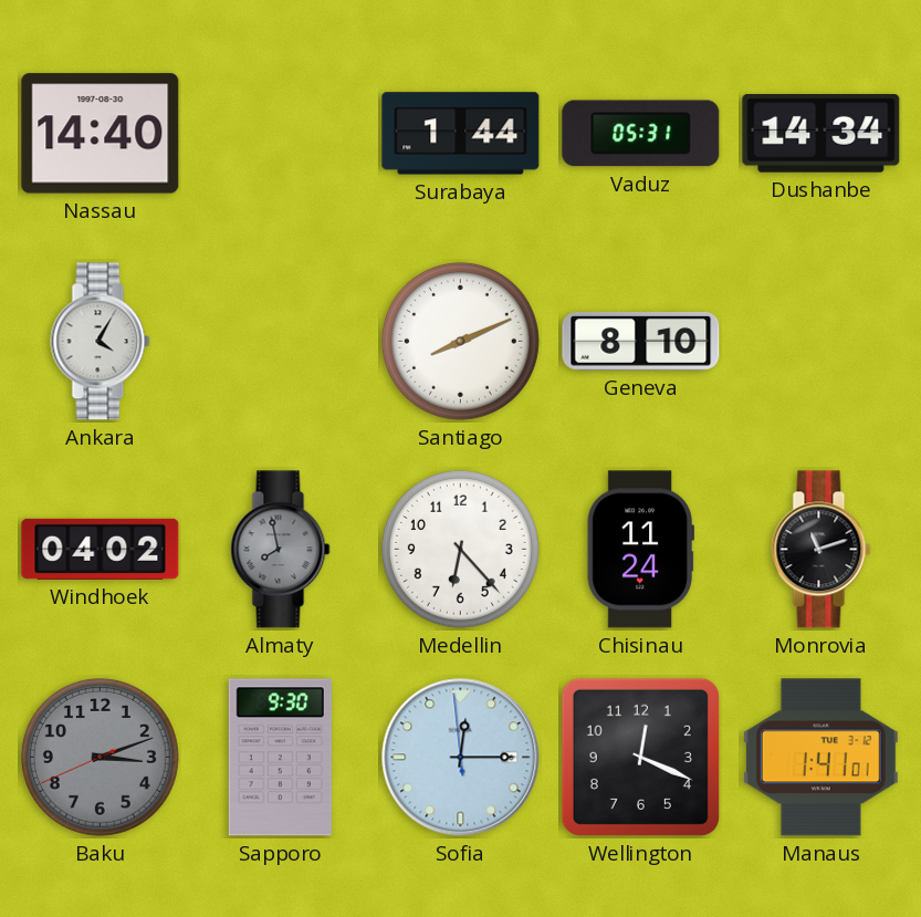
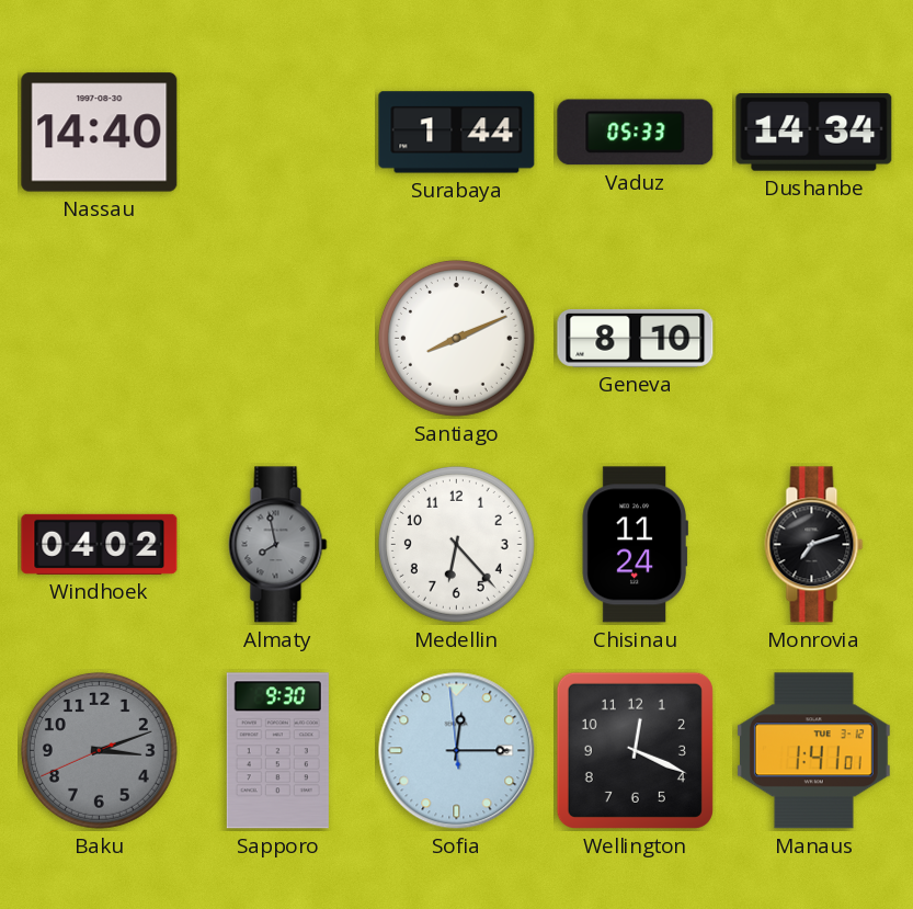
Vaduz: 05:31 -> 05:33
Ankara: 4:05 -> none
Monrovia: 11:12 -> 7:12
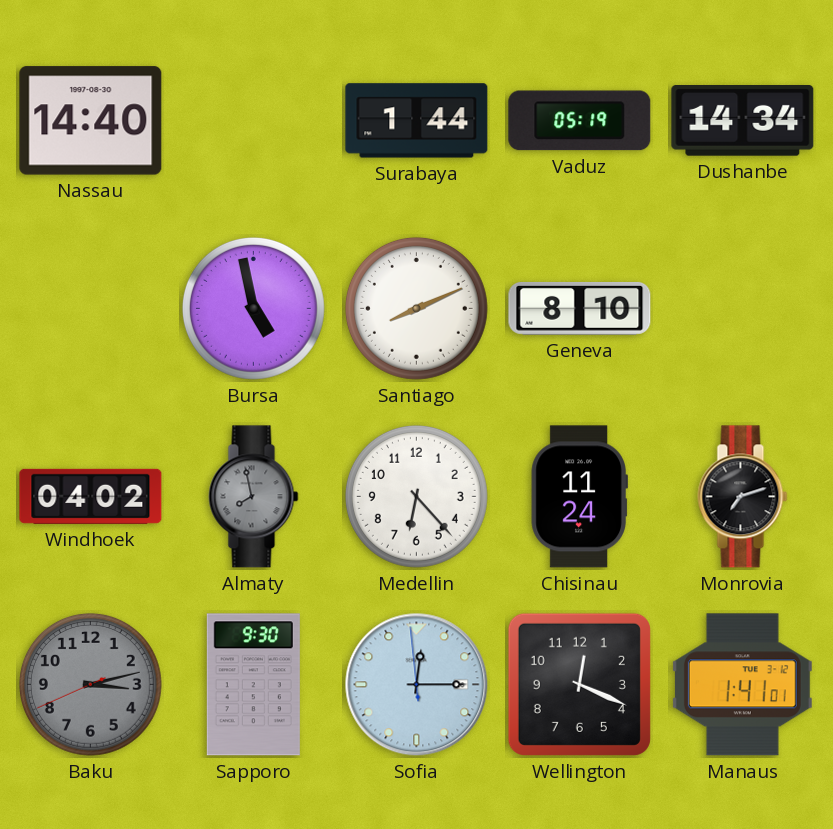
Vaduz: 05:33 -> 05:19
Bursa: none -> 4:58
Baku: 3:11 -> 3:12
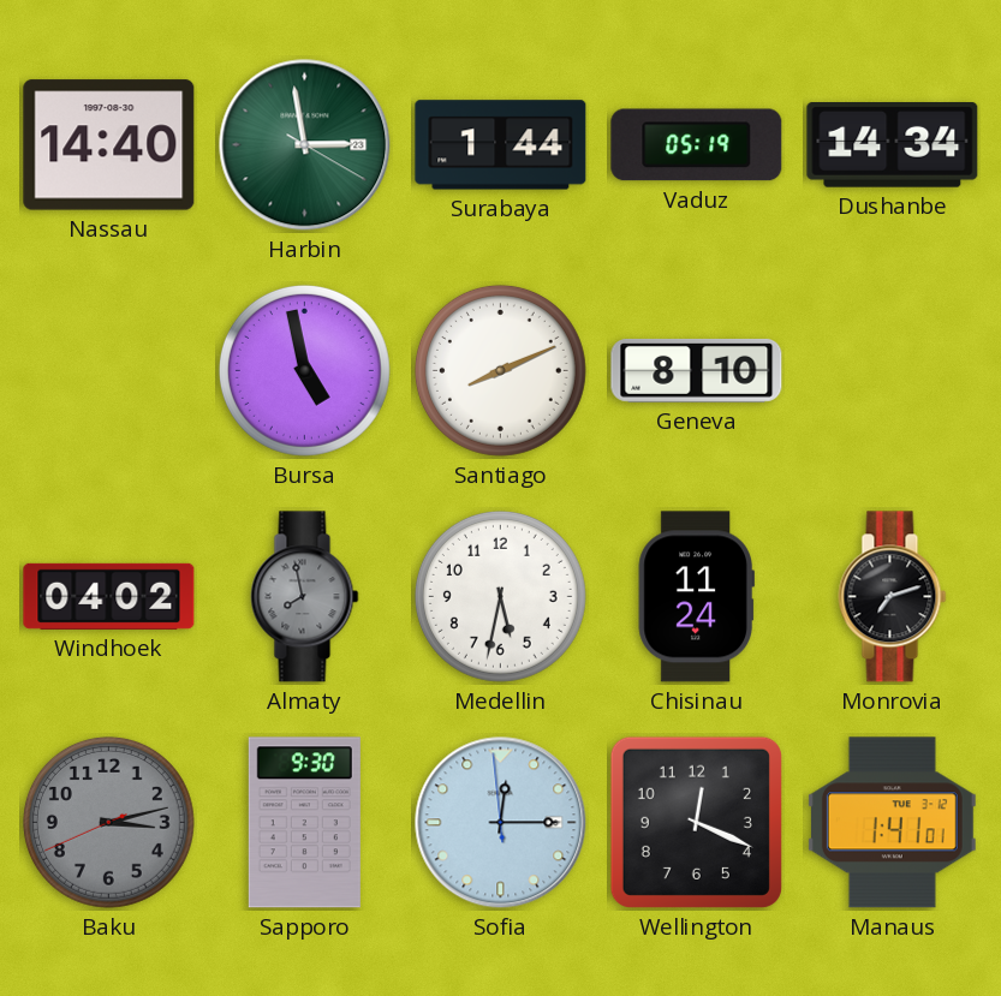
Harbin: none -> 2:58
Medellin: 6:23 -> 5:32
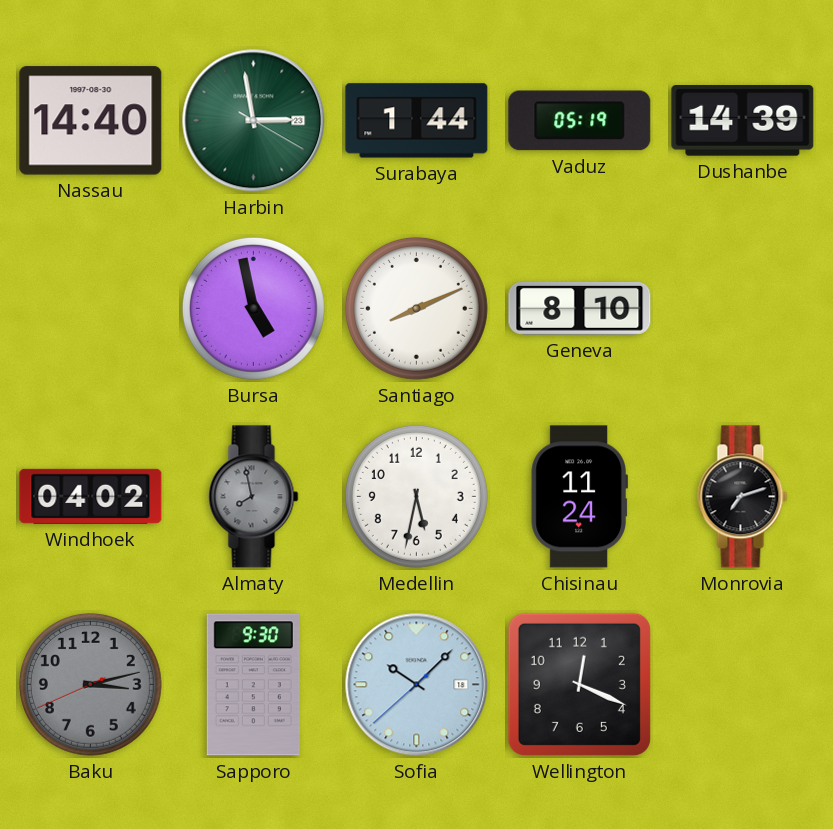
Dushanbe: 14:34 -> 14:39
Sofia: 12:14 -> 10:07
Manaus: 1:41 -> none
